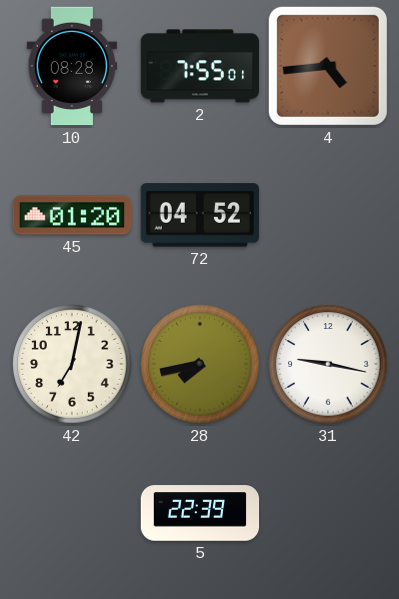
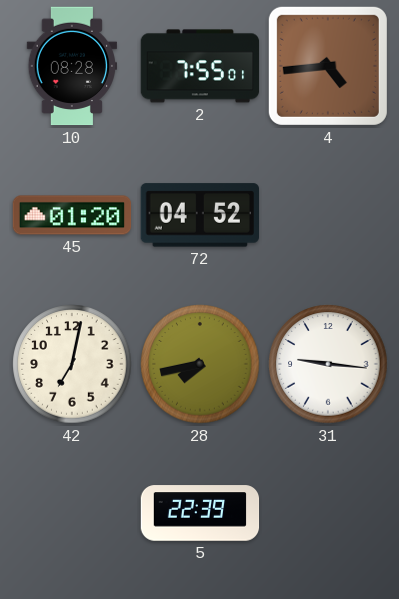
31: 9:17 -> 9:16
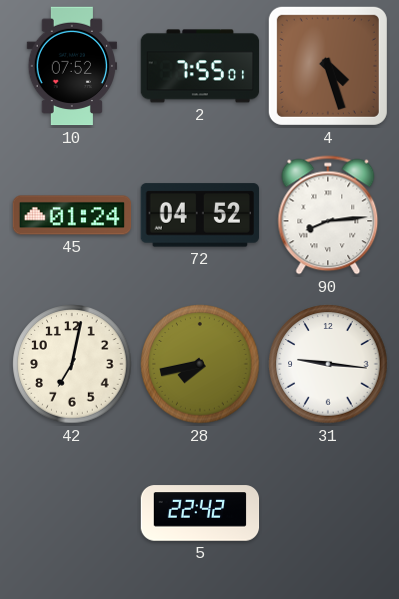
10: 08:28 -> 07:52
4: 4:44 -> 4:27
45: 01:20 -> 01:24
90: none -> 8:14
5: 22:39 -> 22:42
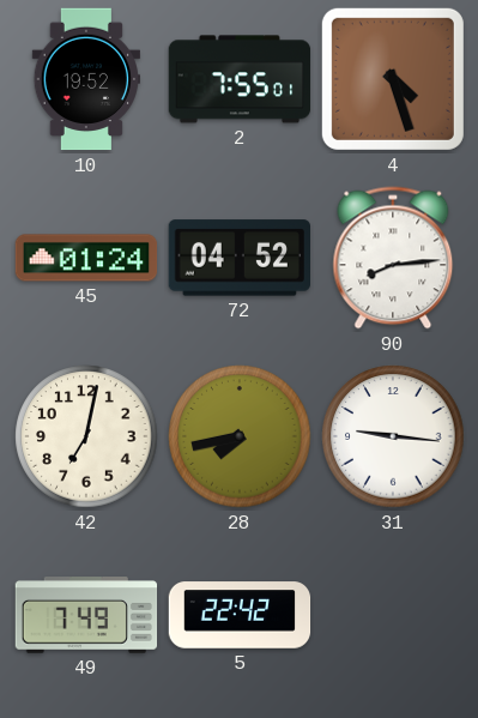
10: 07:52 -> 19:52
49: none -> 7:49
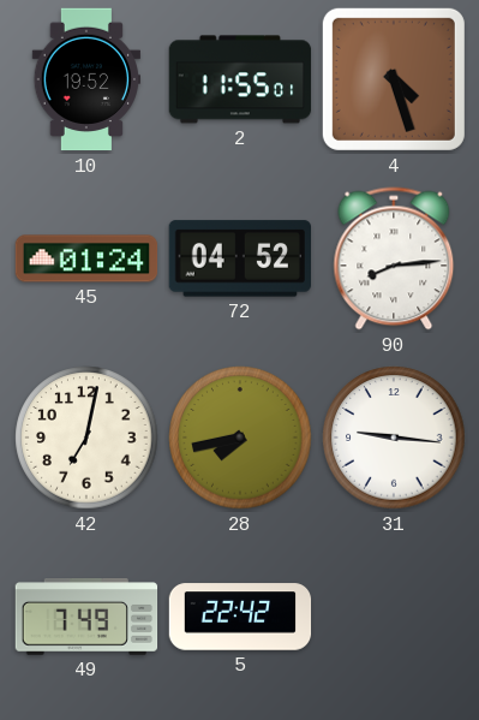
2: 7:55 -> 11:55
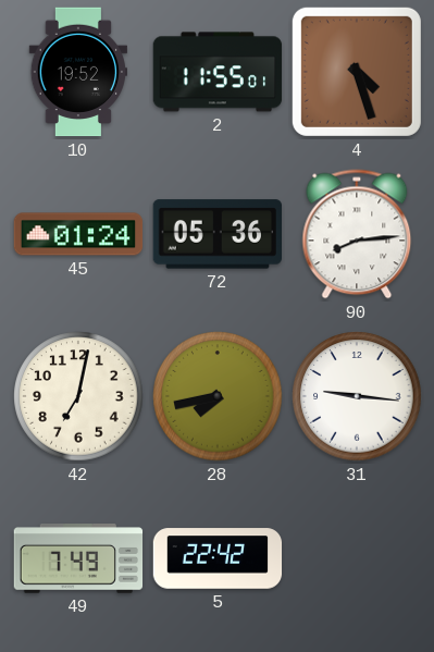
72: 04:52 -> 05:36
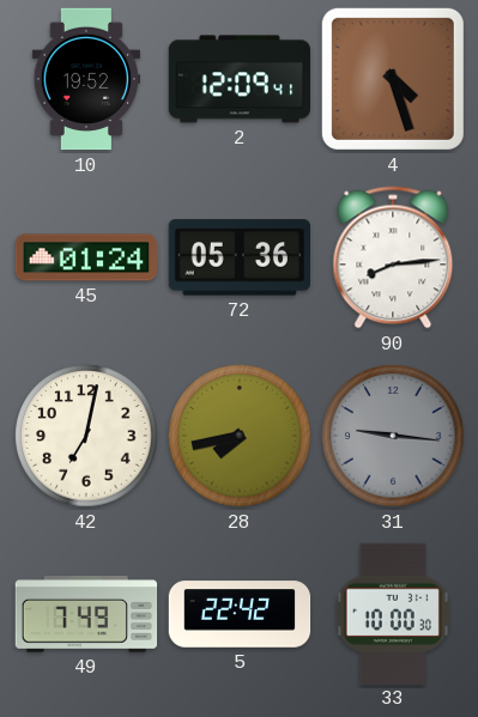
2: 11:55 -> 12:09
31 dial: white -> grey
33: none -> 10:00
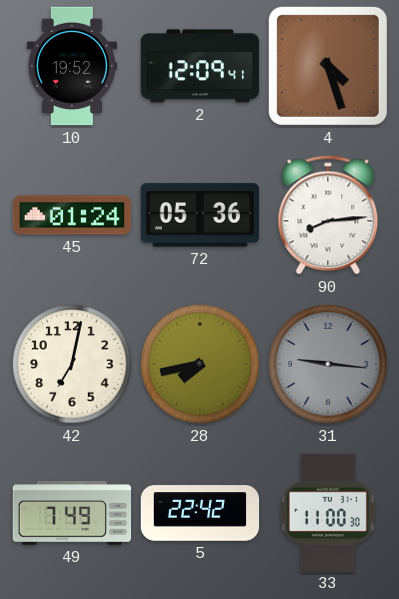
33: 10:00 -> 11:00
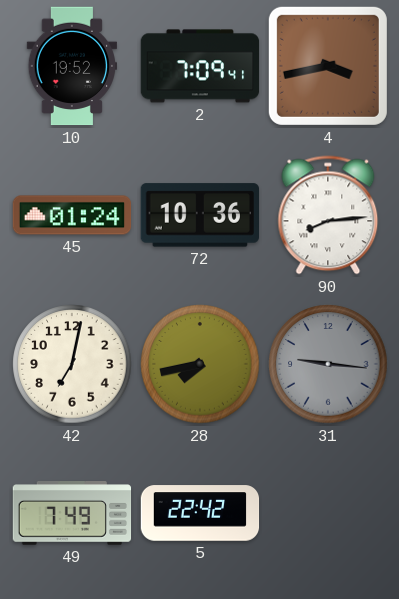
2: 12:09 -> 7:09
4: 4:27 -> 3:43
72: 05:36 -> 10:36
33: 11:00 -> none
